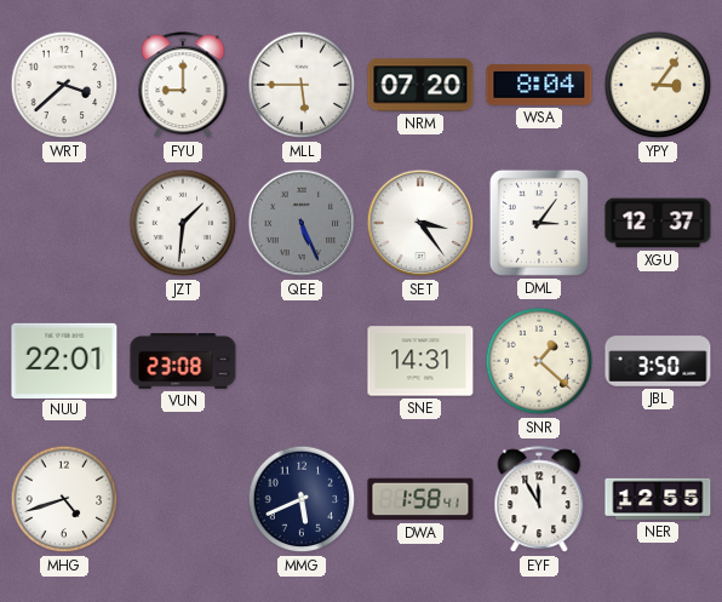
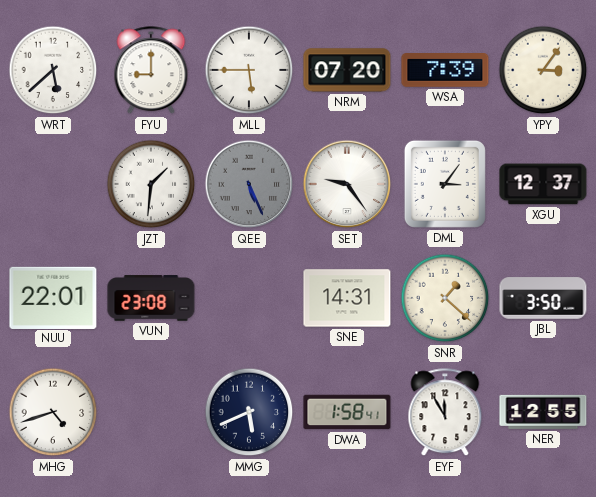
WRT: 3:38 -> 5:38
WSA: 8:04 -> 7:39
SET: 3:24 -> 9:24
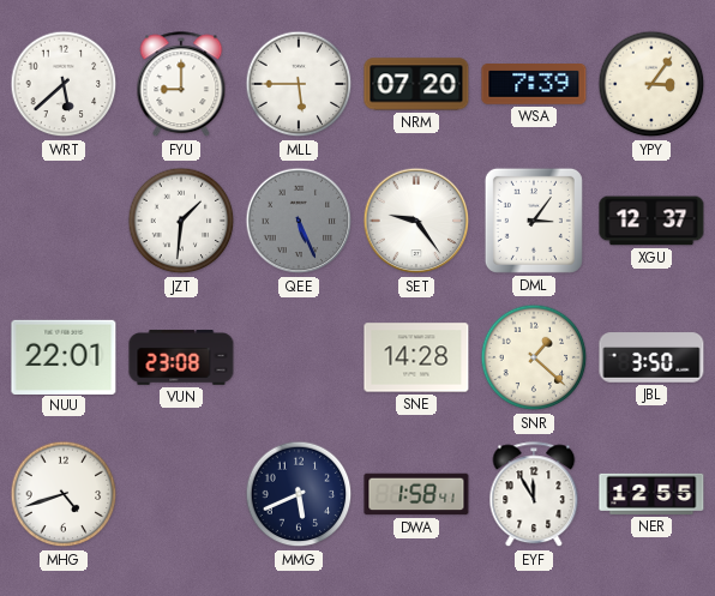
SNE: 14:31 -> 14:28
